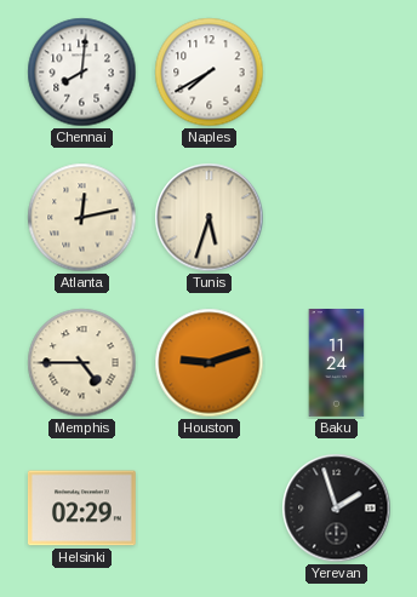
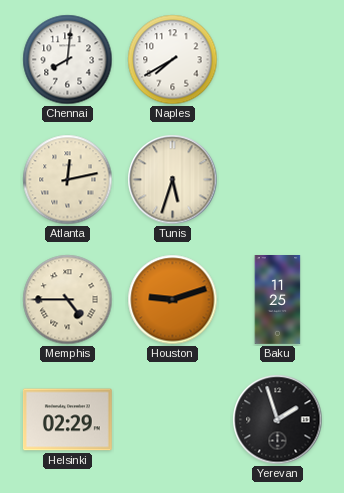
Baku: 11:24 -> 11:25
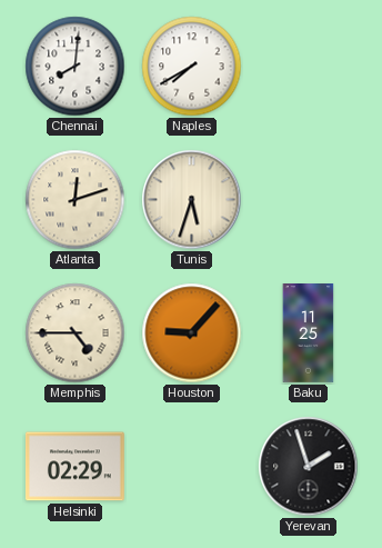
Atlanta: 12:13 -> 12:12
Houston: 9:12 -> 9:07
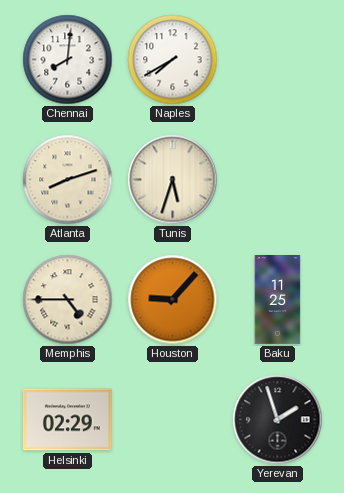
Atlanta: 12:12 -> 8:12
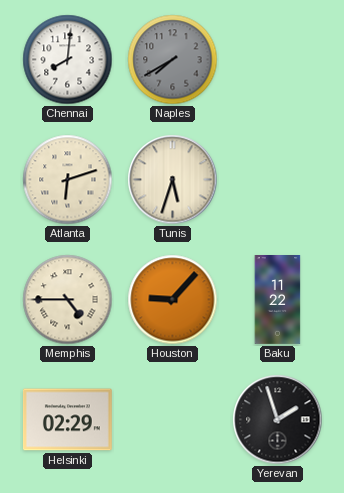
Naples dial: white -> grey
Atlanta: 8:12 -> 6:12
Baku: 11:25 -> 11:22
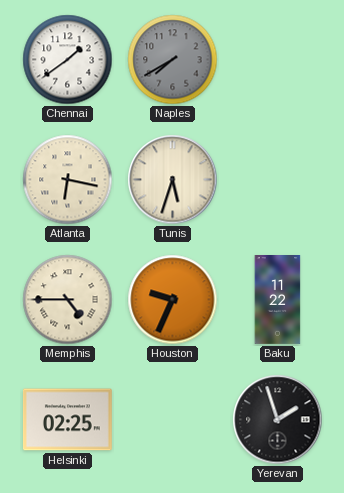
Chennai: 8:01 -> 1:39
Atlanta: 6:12 -> 6:17
Houston: 9:07 -> 9:34
Helsinki: 02:29 -> 02:25
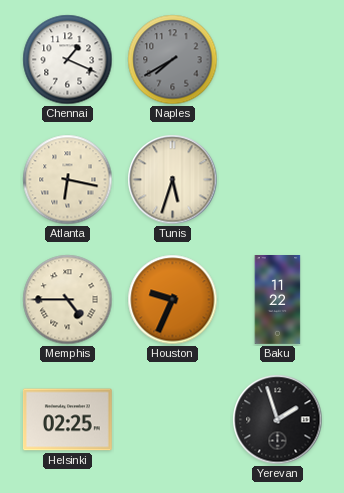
Chennai: 1:39 -> 1:19
